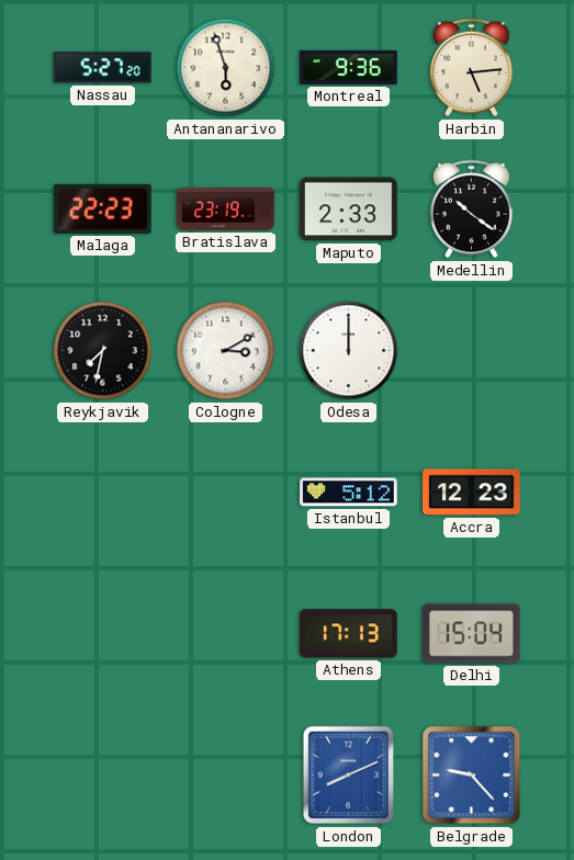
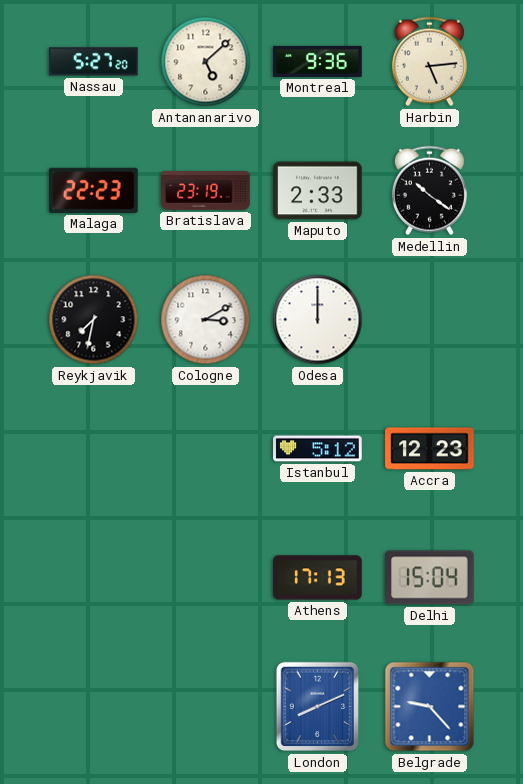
Antananarivo: 5:57 -> 5:08
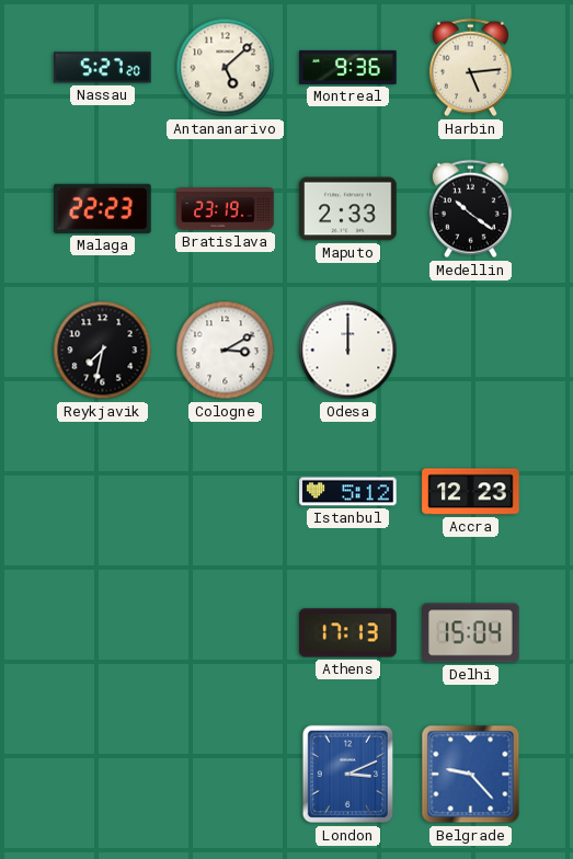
London: 8:11 -> 3:11
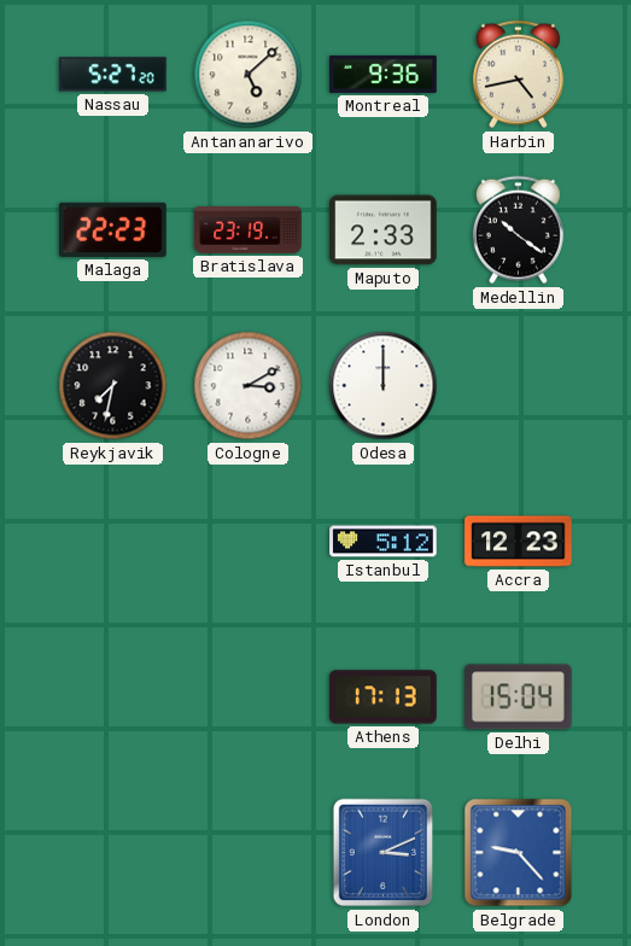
Harbin: 5:14 -> 4:43
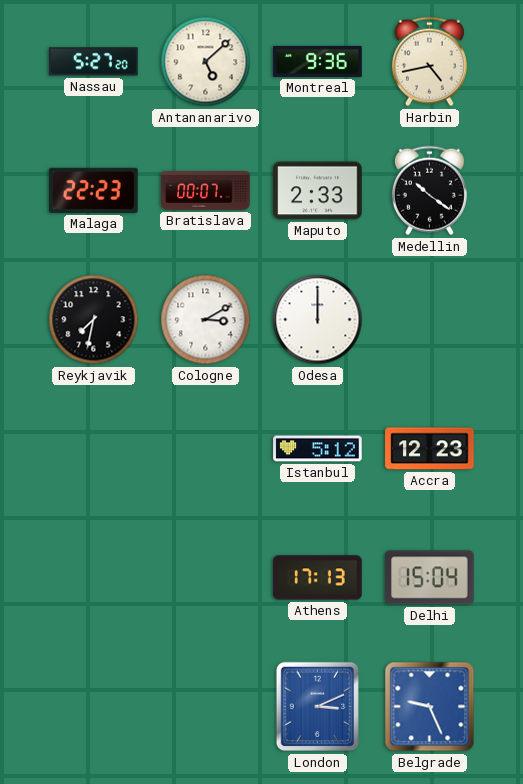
Bratislava: 23:19 -> 00:07
Belgrade: 9:23 -> 9:26
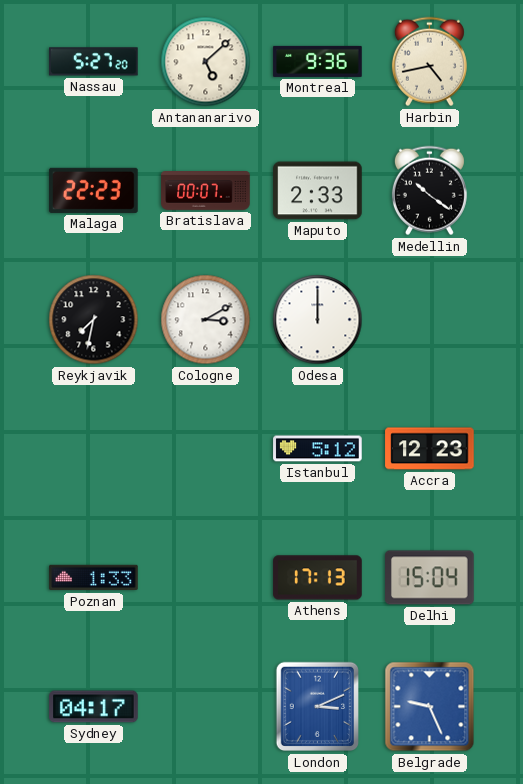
Poznan: none -> 1:33
Sydney: none -> 04:17
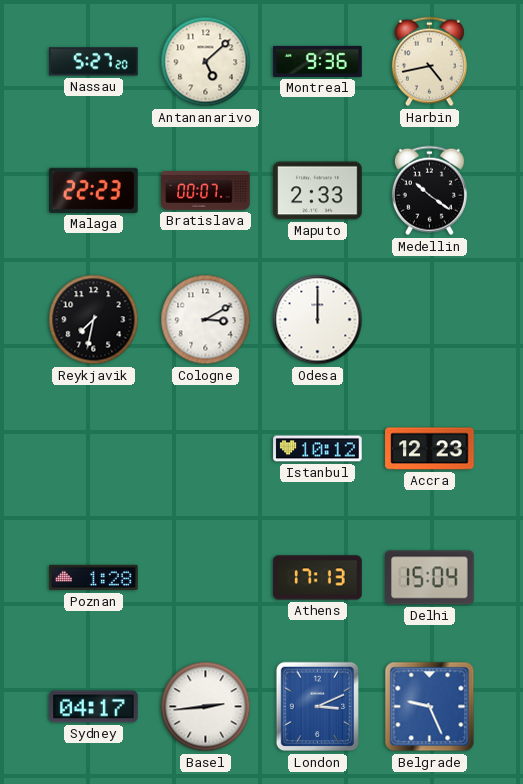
Istanbul: 5:12 -> 10:12
Poznan: 1:33 -> 1:28
Basel: none -> 2:44
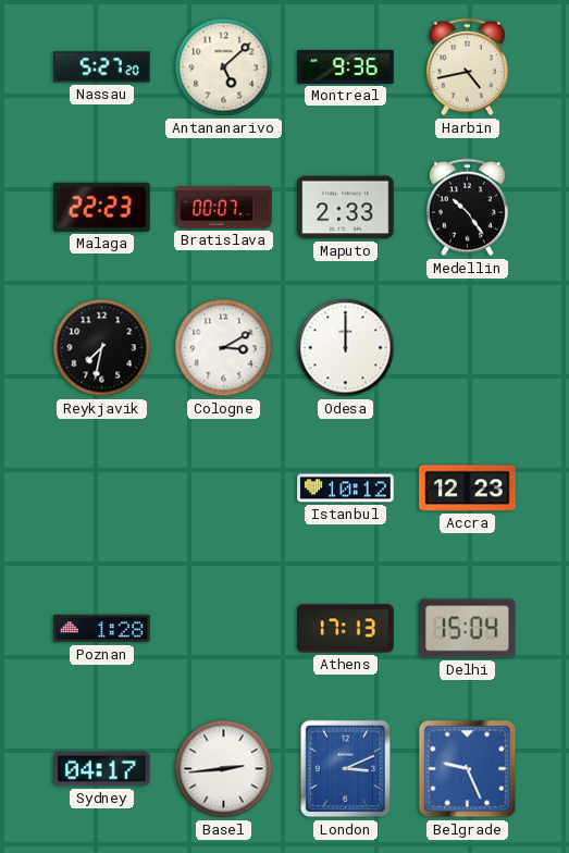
Medellin: 10:21 -> 10:24
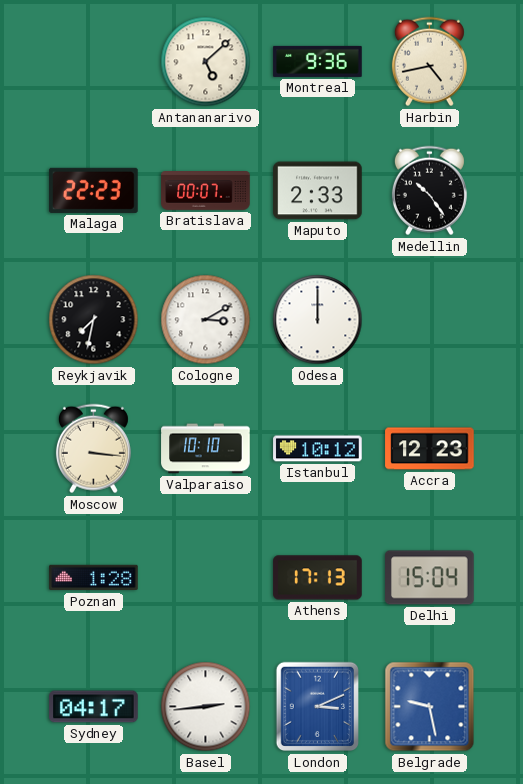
Nassau: 5:27 -> none
Moscow: none -> 3:16
Valparaiso: none -> 10:10
Belgrade: 9:26 -> 9:28
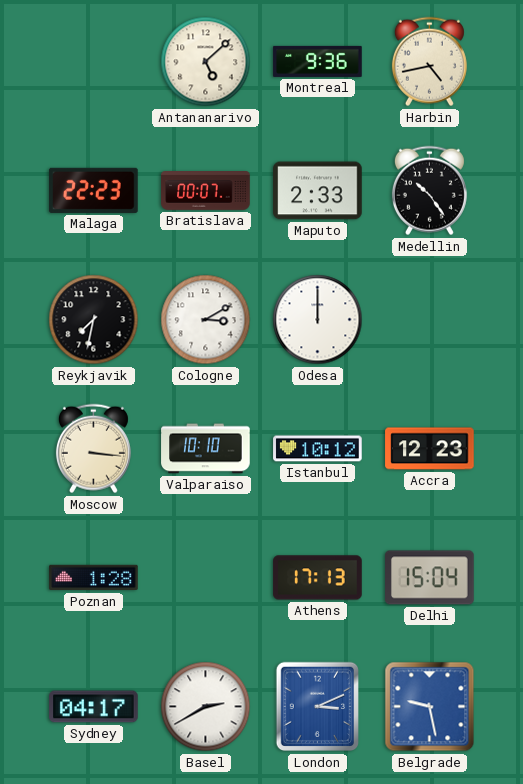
Basel: 2:44 -> 2:40
